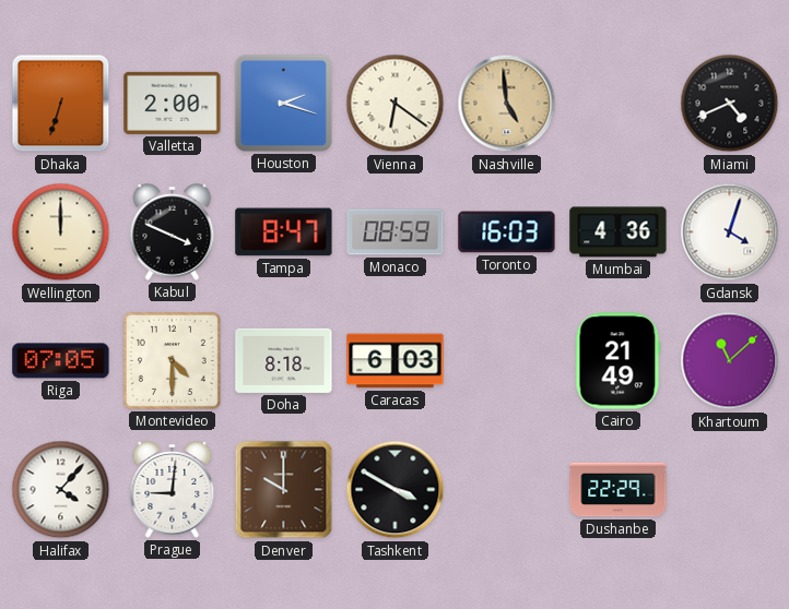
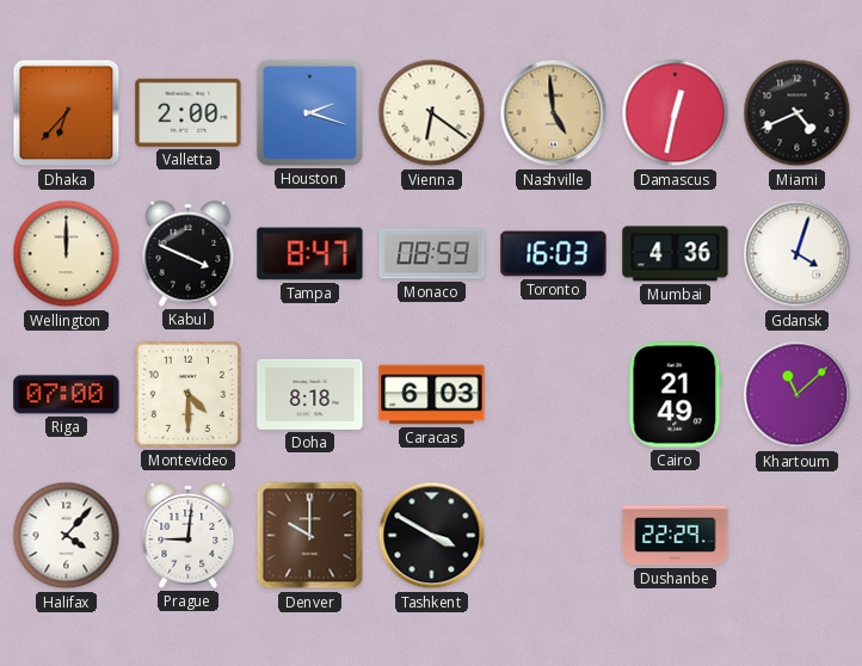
Dhaka: 6:33 -> 6:37
Damascus: none -> 12:32
Riga: 07:05 -> 07:00
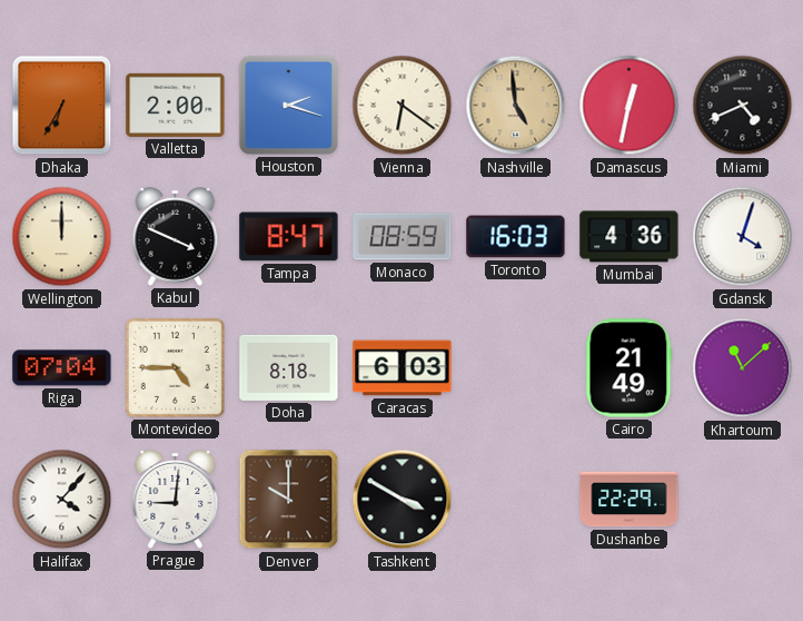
Dhaka: 6:37 -> 6:35
Riga: 07:00 -> 07:04
Montevideo: 4:30 -> 4:45
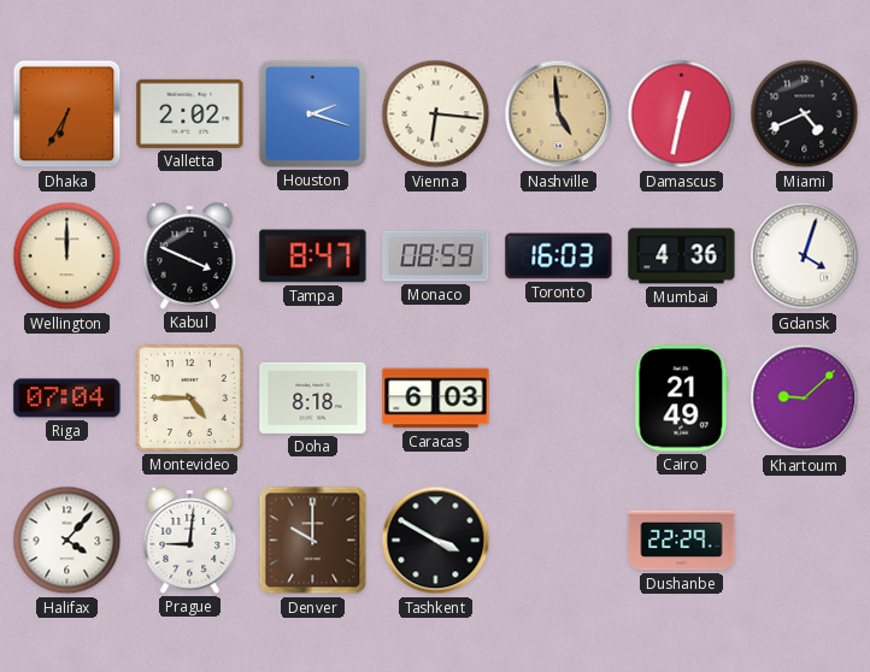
Valletta: 2:00 -> 2:02
Vienna: 6:21 -> 6:16
Khartoum: 11:08 -> 9:08
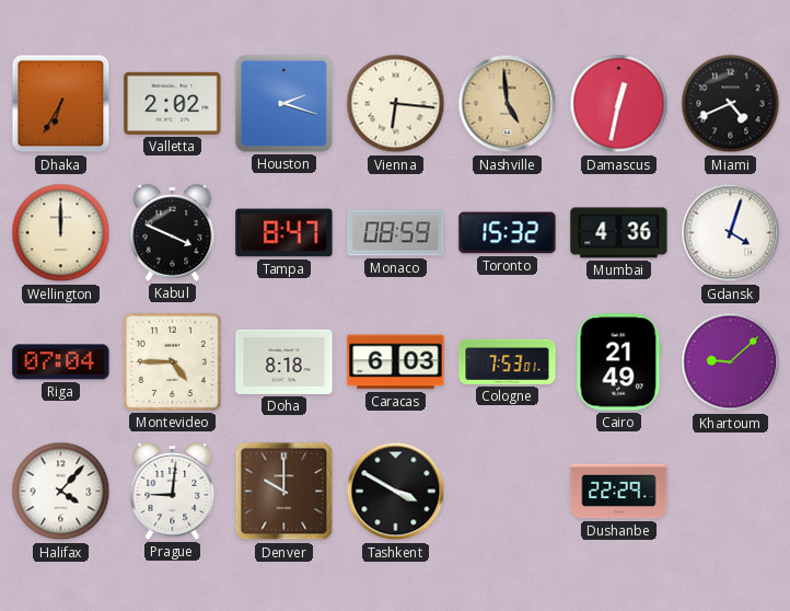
Toronto: 16:03 -> 15:32
Cologne: none -> 7:53
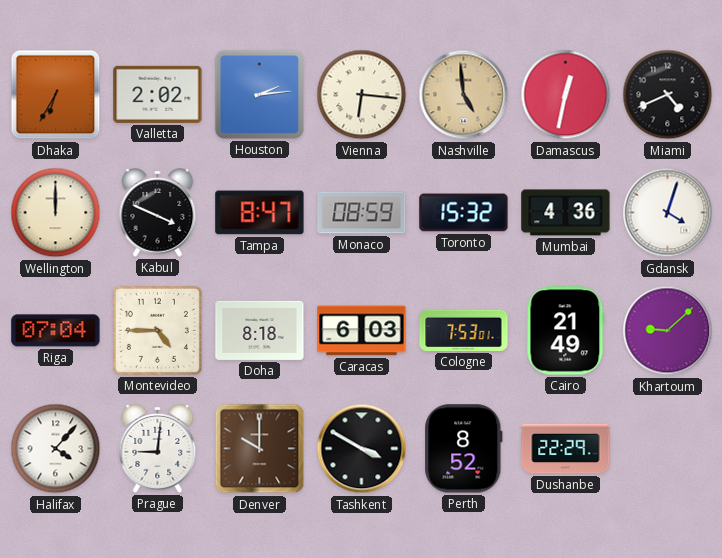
Houston: 2:18 -> 2:14
Perth: none -> 8:52
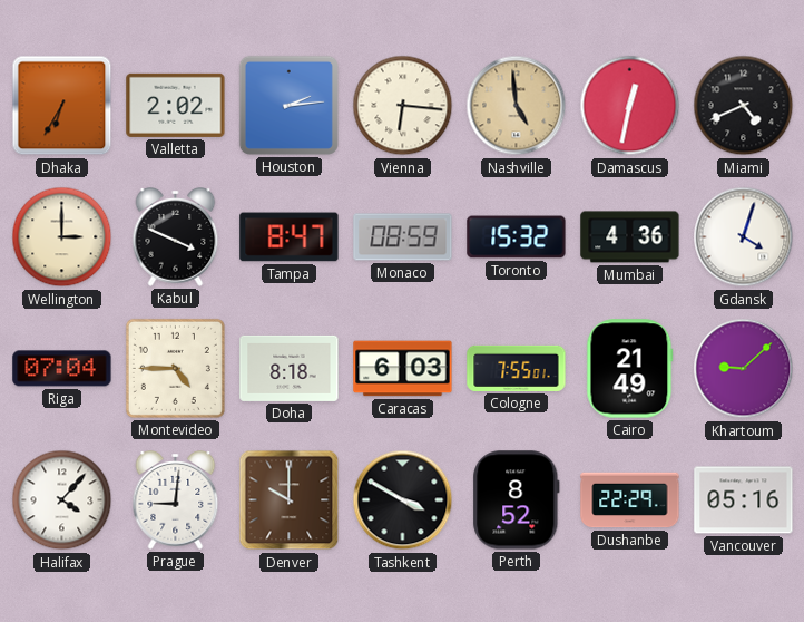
Wellington: 12:00 -> 3:00
Cologne: 7:53 -> 7:55
Vancouver: none -> 05:16
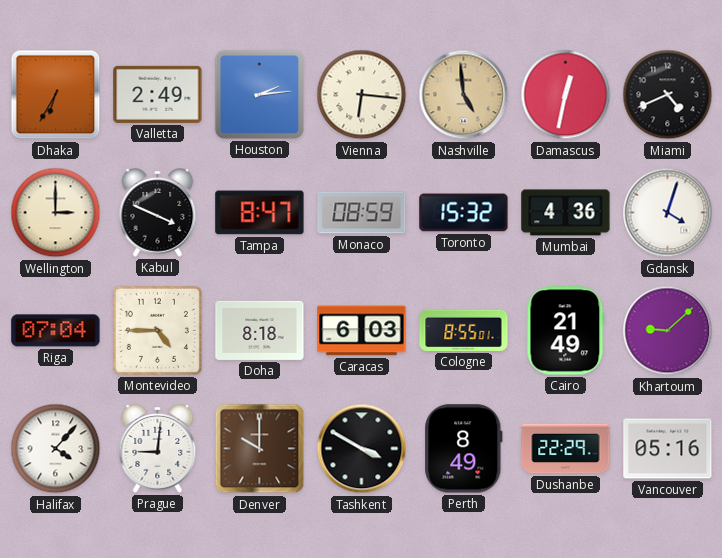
Valletta: 2:02 -> 2:49
Cologne: 7:55 -> 8:55
Perth: 8:52 -> 8:49
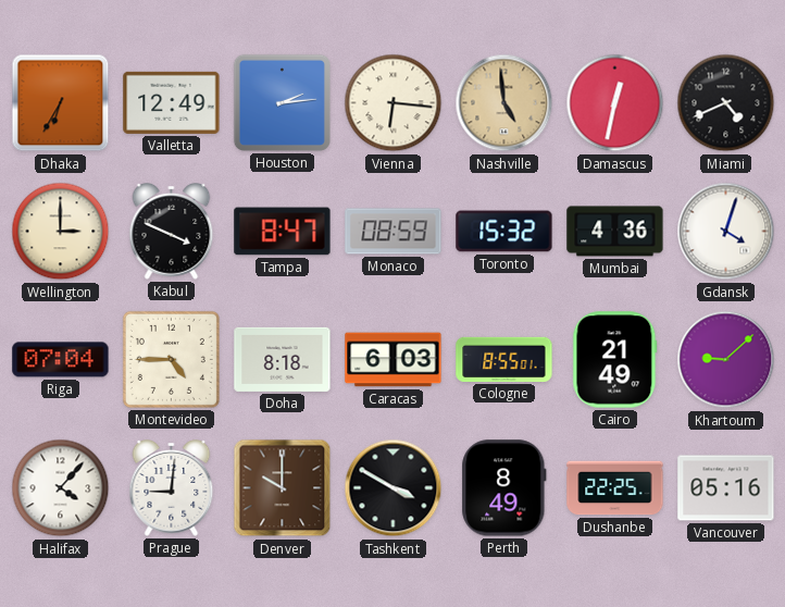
Valletta: 2:49 -> 12:49
Dushanbe: 22:29 -> 22:25
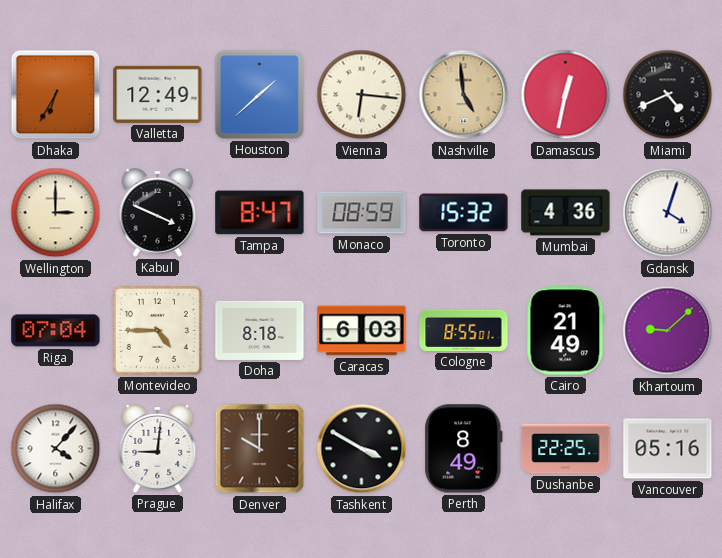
Houston: 2:14 -> 1:38
